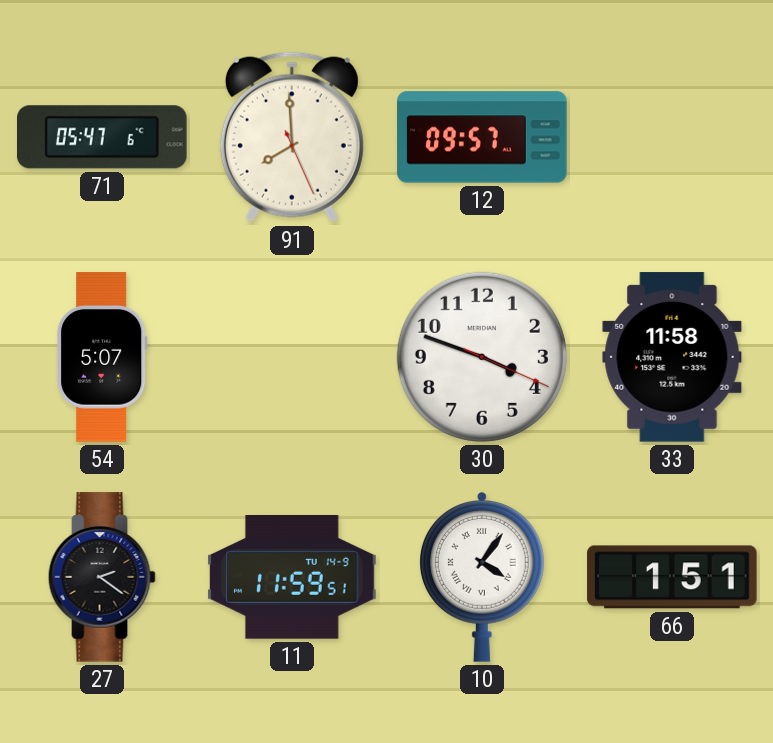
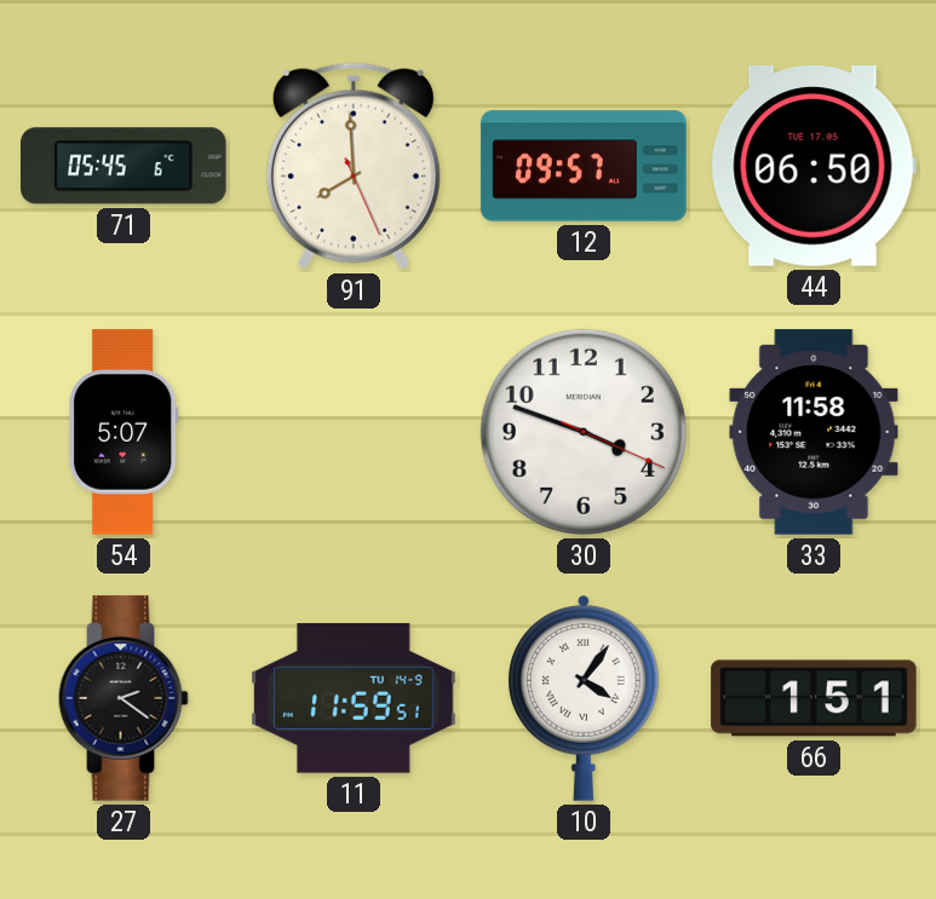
71: 05:47 -> 05:45
44: none -> 06:50
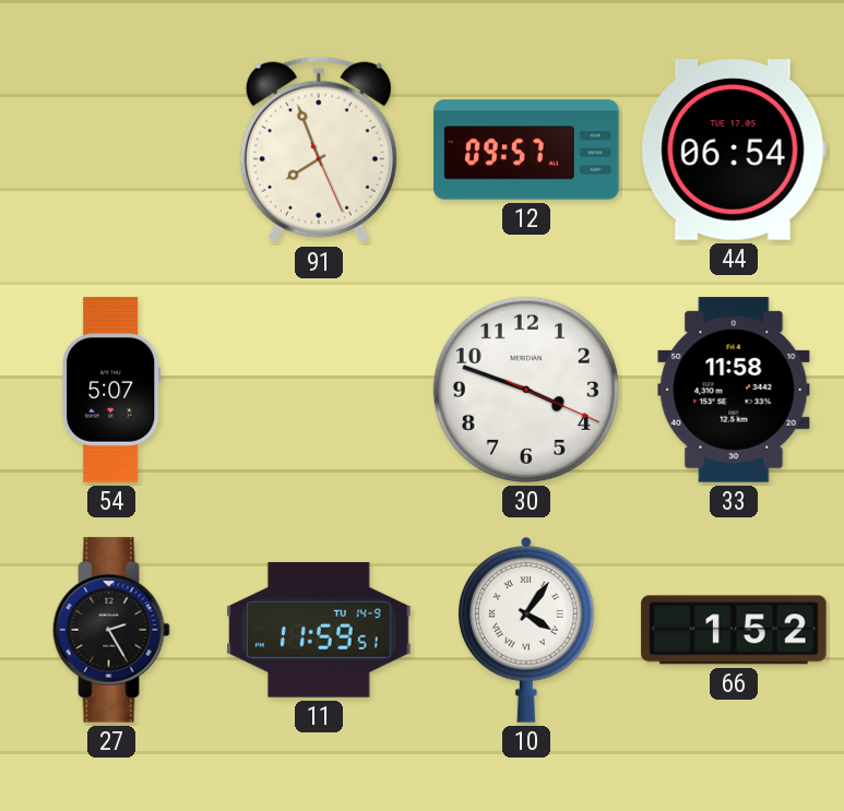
71: 05:45 -> none
91: 7:59 -> 7:56
44: 06:50 -> 06:54
27: 2:21 -> 2:25
66: 1:51 -> 1:52
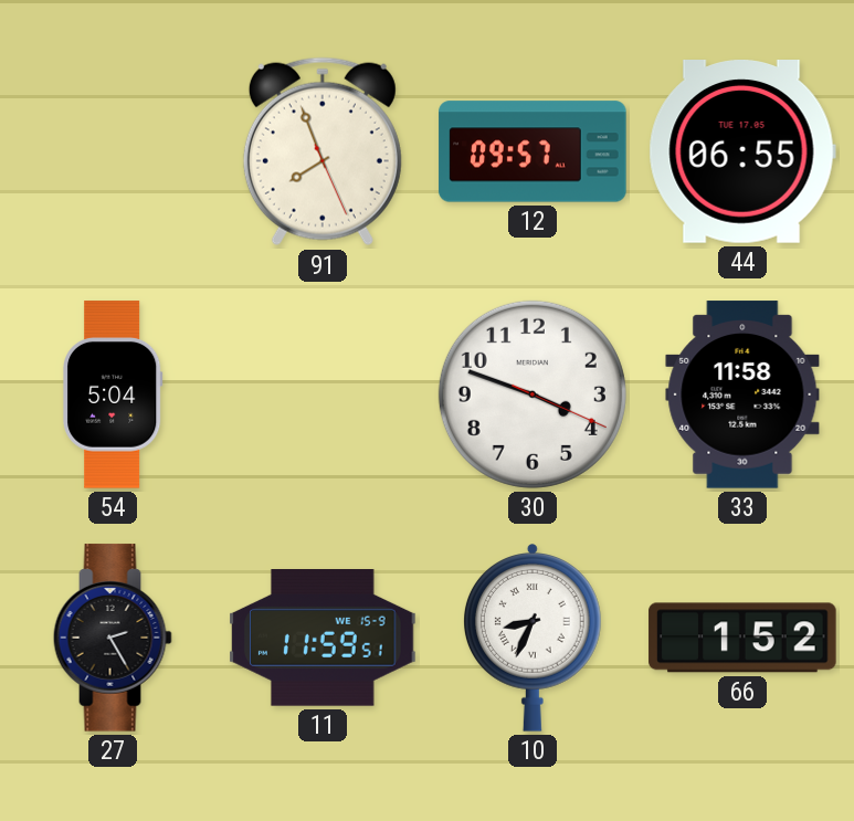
44: 06:54 -> 06:55
54: 5:07 -> 5:04
11 date: TU 14-9 -> WE 15-9
10: 4:06 -> 8:34
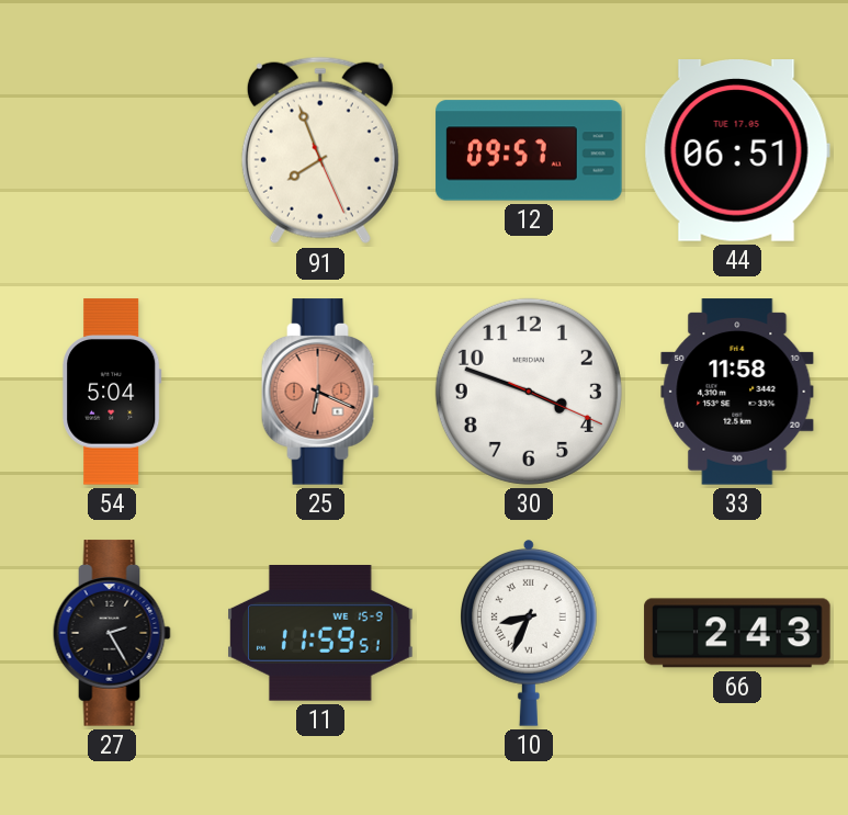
44: 06:55 -> 06:51
25: none -> 6:19
66: 1:52 -> 2:43
